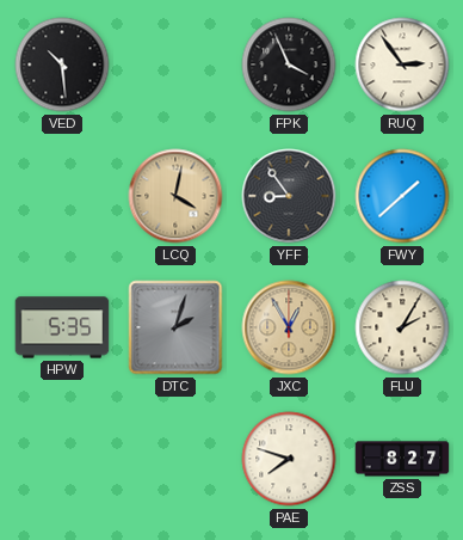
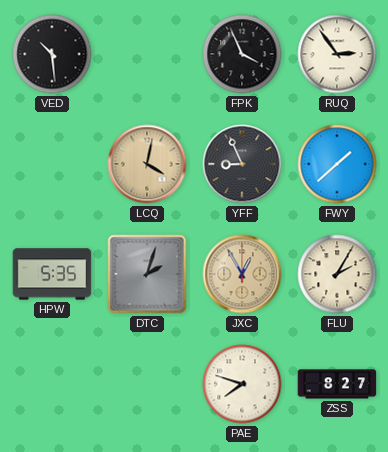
YFF: 8:54 -> 8:56
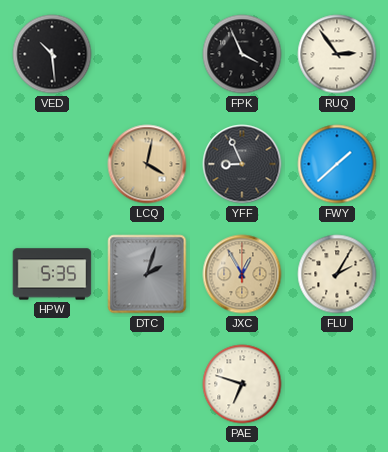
PAE: 7:48 -> 6:48
ZSS: 8:27 -> none
